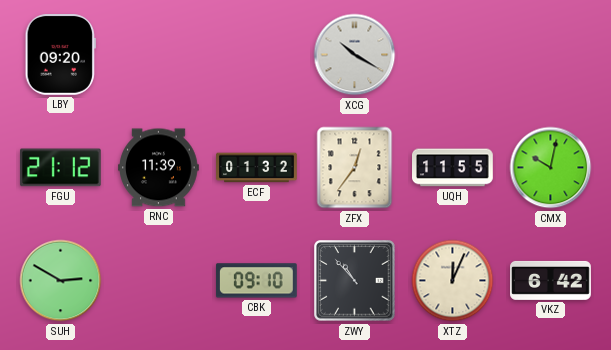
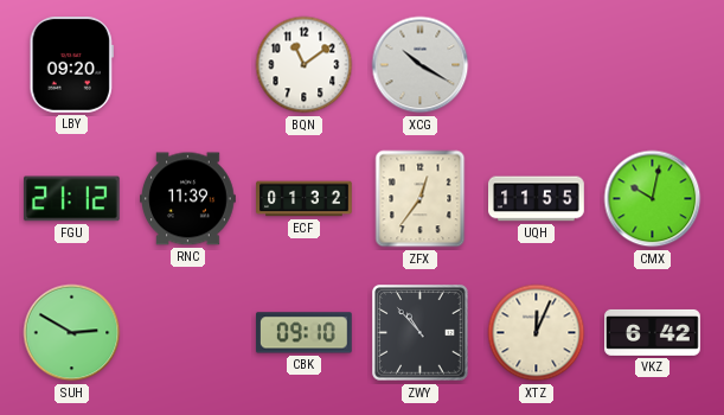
BQN: none -> 11:09
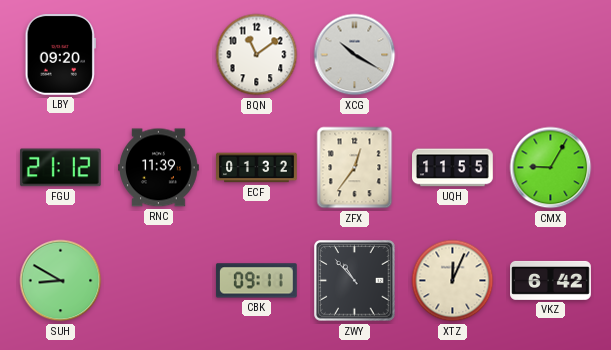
CMX: 10:02 -> 9:05
SUH: 2:50 -> 8:50
CBK: 09:10 -> 09:11
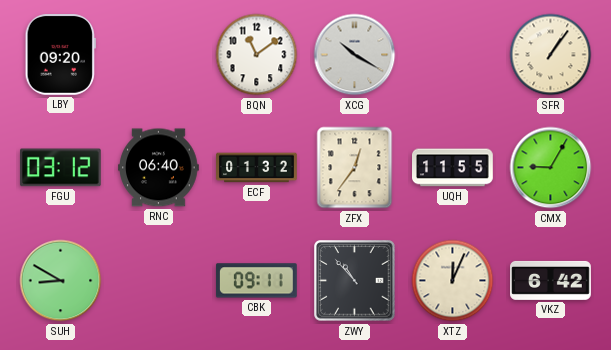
SFR: none -> 1:06
FGU: 21:12 -> 03:12
RNC: 11:39 -> 06:40
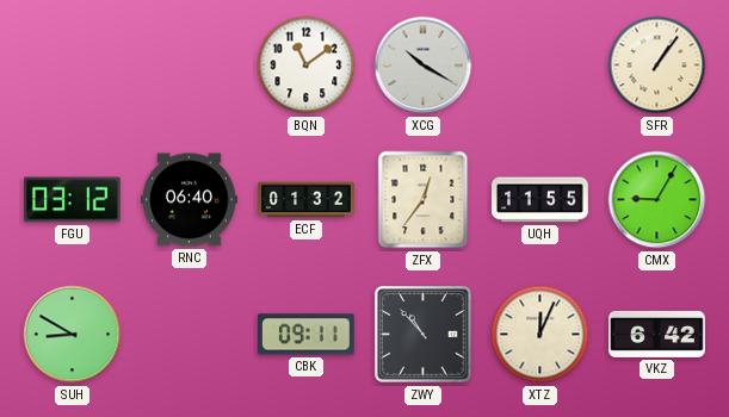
LBY: 09:20 -> none
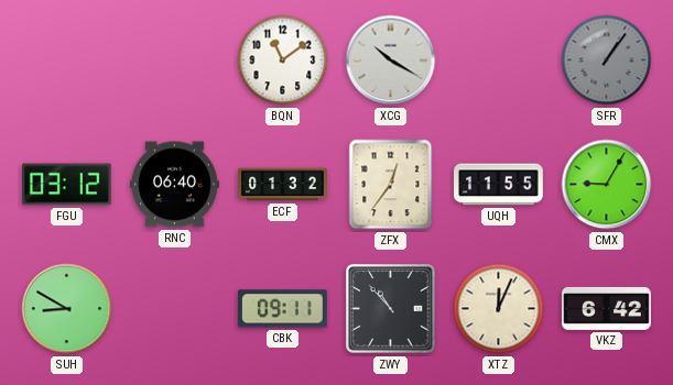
SFR dial: cream -> grey
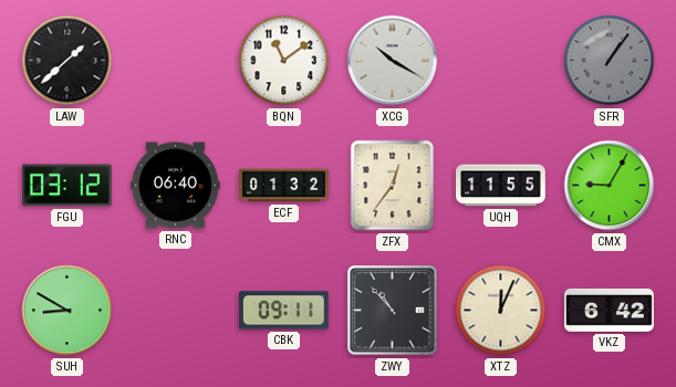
LAW: none -> 1:38
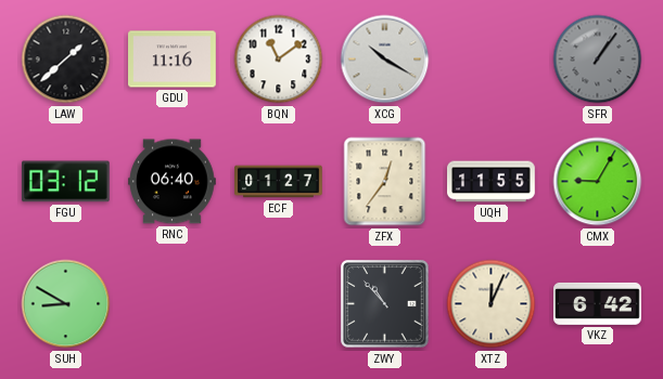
GDU: none -> 11:16
ECF: 01:32 -> 01:27
CBK: 09:11 -> none
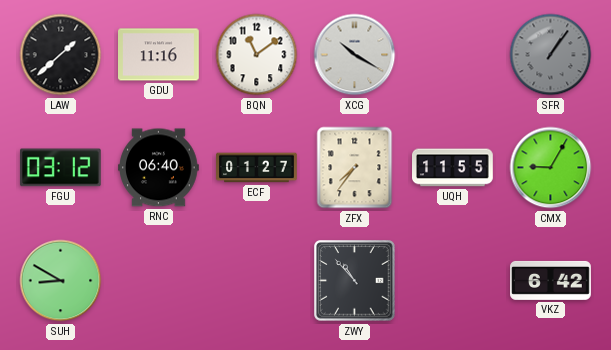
ZFX: 12:36 -> 7:36
XTZ: 12:04 -> none
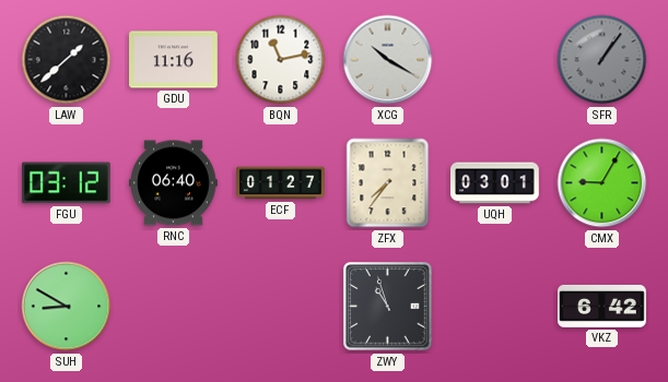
BQN: 11:09 -> 11:13
UQH: 11:55 -> 03:01
ZWY: 10:53 -> 10:57
